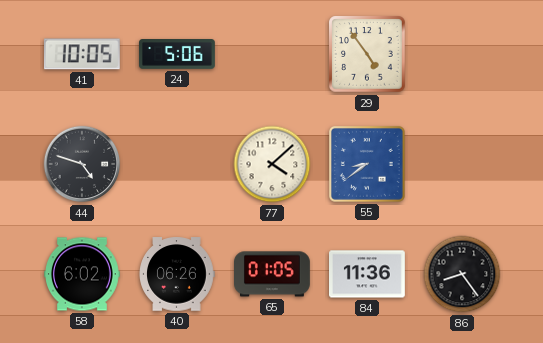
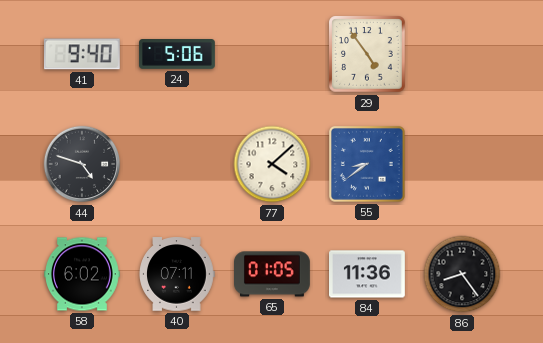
41: 10:05 -> 9:40
40: 06:26 -> 07:11
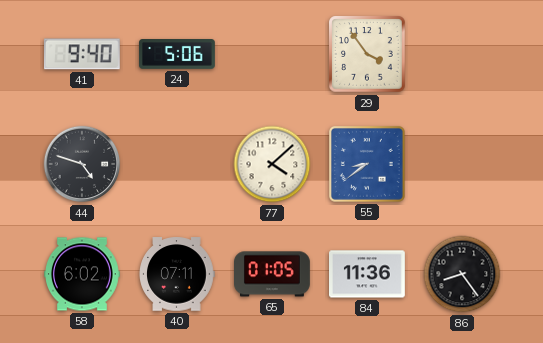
29: 4:54 -> 3:54
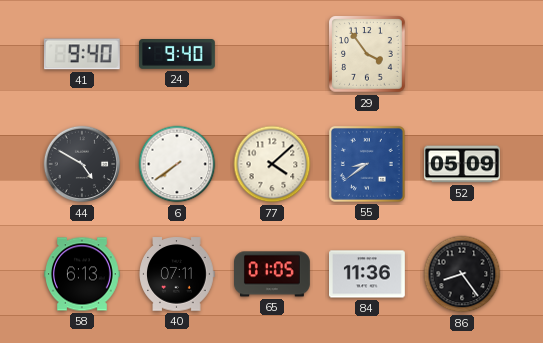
24: 5:06 -> 9:40
44: 4:48 -> 4:50
6: none -> 7:39
52: none -> 05:09
58: 6:02 -> 6:13
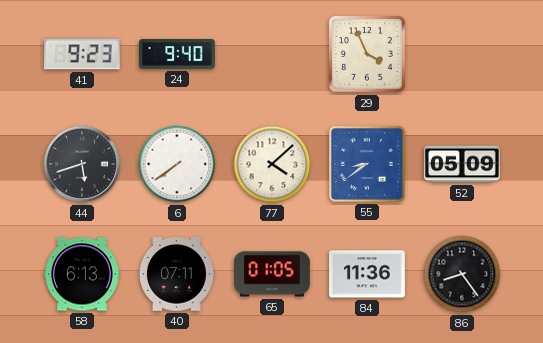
41: 9:40 -> 9:23
29: 3:54 -> 3:56
44: 4:50 -> 5:42
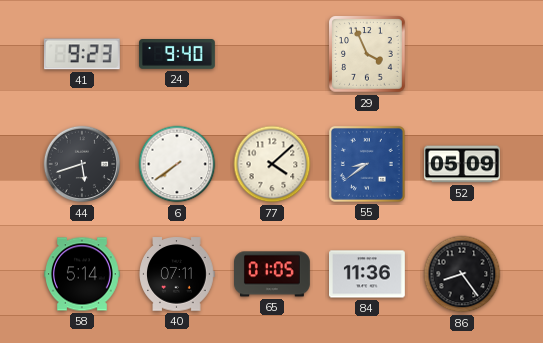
58: 6:13 -> 5:14
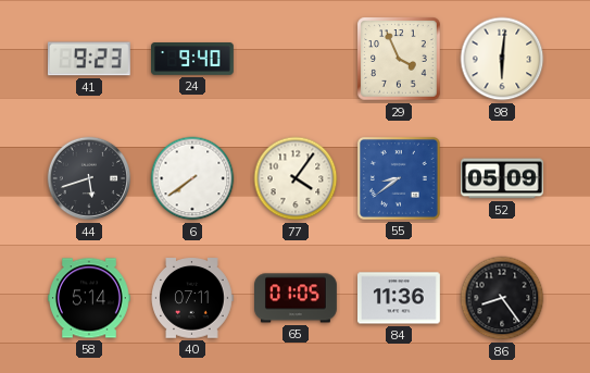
98: none -> 6:01
77: 4:08 -> 4:06
